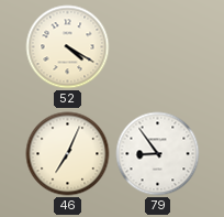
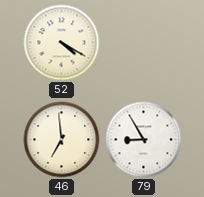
46: 7:04 -> 6:59
79: 8:54 -> 8:55
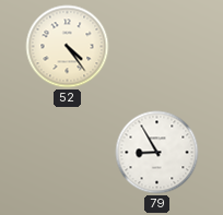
52: 4:20 -> 4:24
46: 6:59 -> none
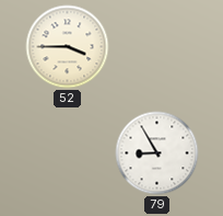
52: 4:24 -> 3:45
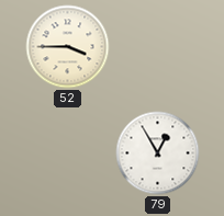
79: 8:55 -> 12:55
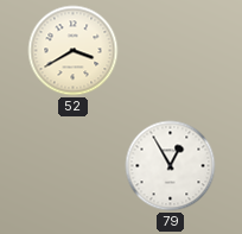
52: 3:45 -> 3:40
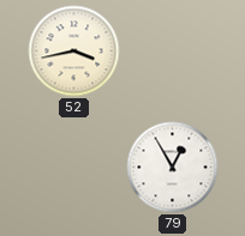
52: 3:40 -> 3:43
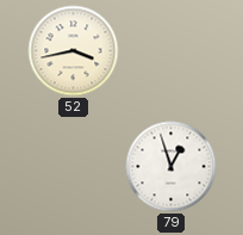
79: 12:55 -> 12:57
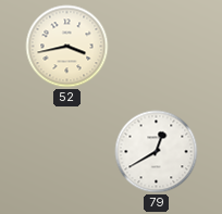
79: 12:57 -> 12:40
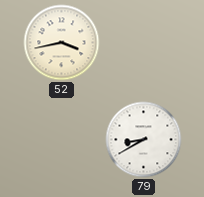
79: 12:40 -> 8:40
